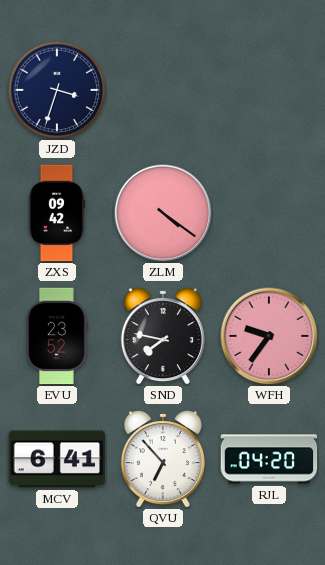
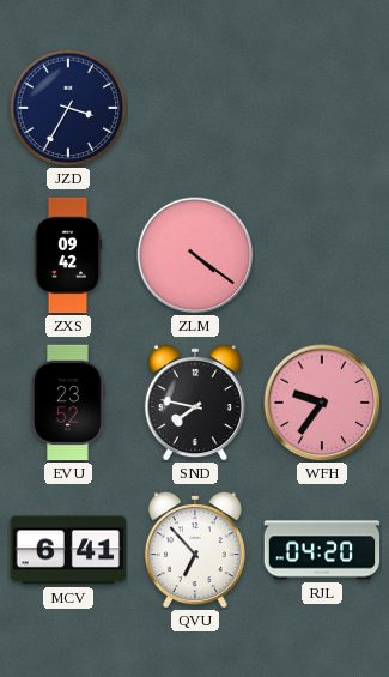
JZD: 3:33 -> 3:35
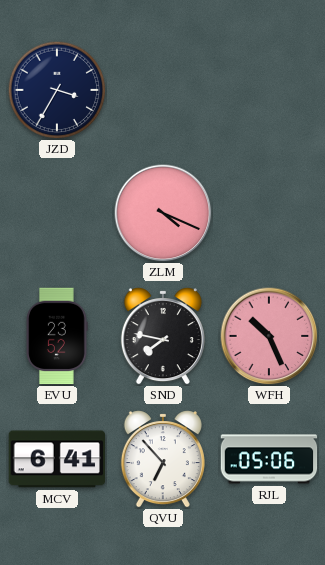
ZXS: 09:42 -> none
ZLM: 4:21 -> 4:19
WFH: 9:36 -> 10:26
RJL: 04:20 -> 05:06
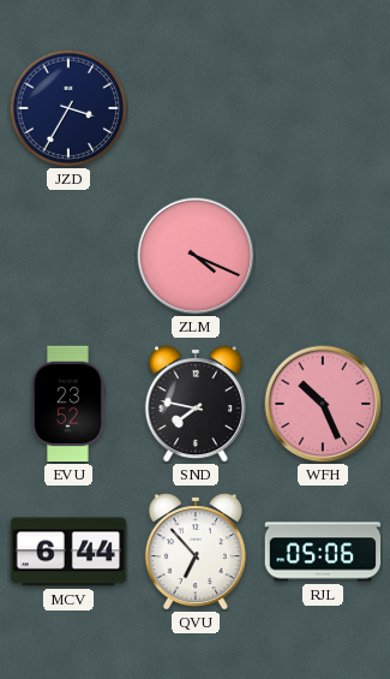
MCV: 6:41 -> 6:44
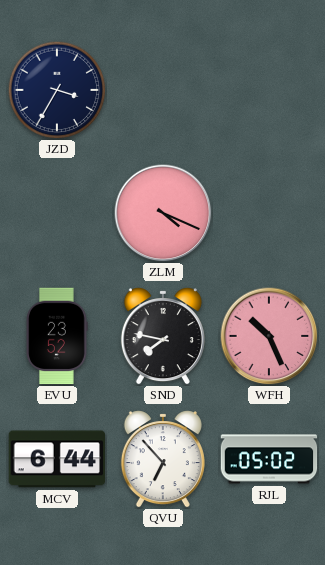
RJL: 05:06 -> 05:02
